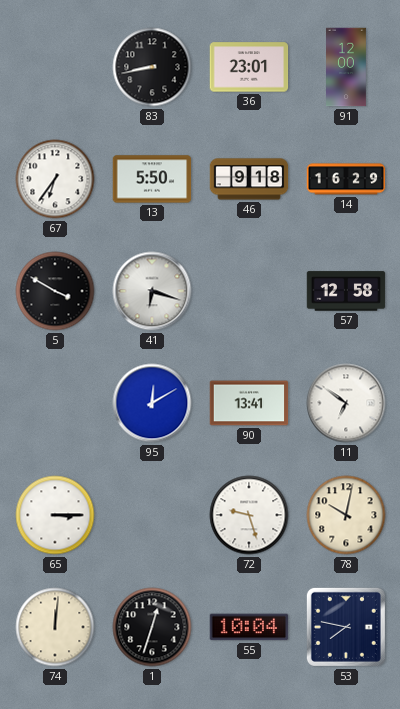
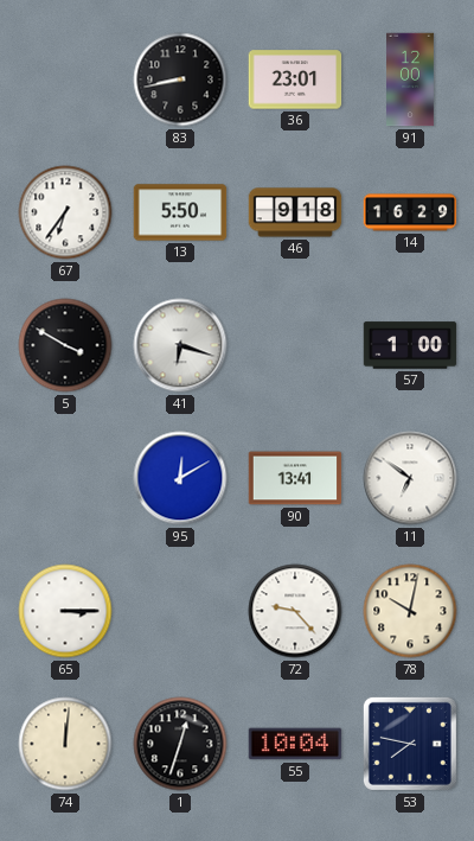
57: 12:58 -> 1:00
72: 9:27 -> 9:23
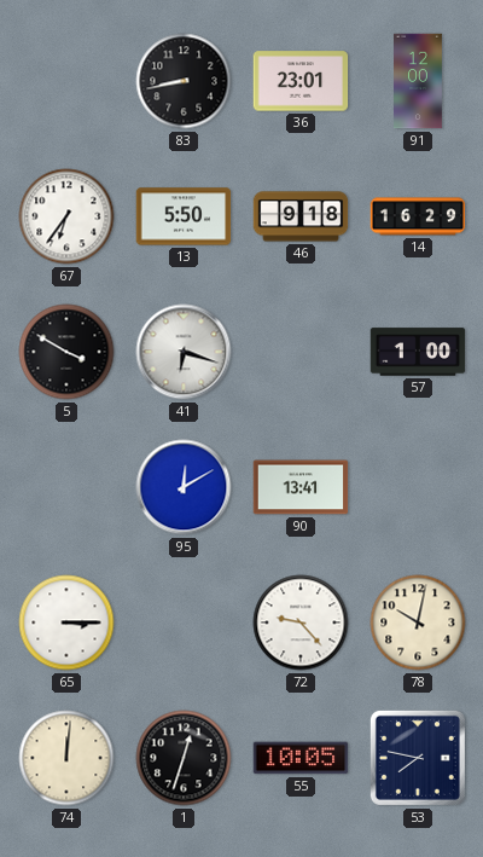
11: 6:51 -> none
55: 10:04 -> 10:05
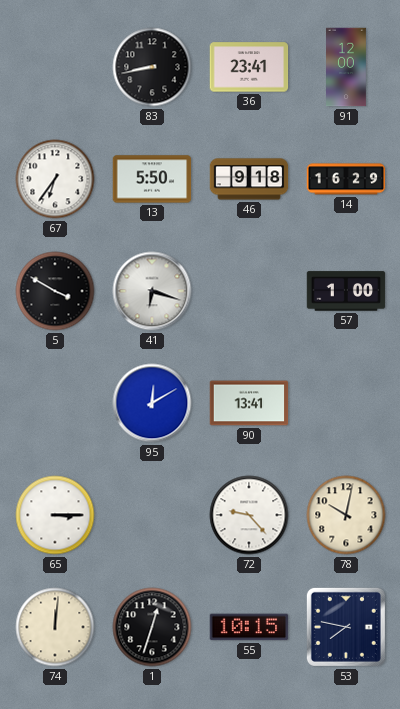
36: 23:01 -> 23:41
55: 10:05 -> 10:15
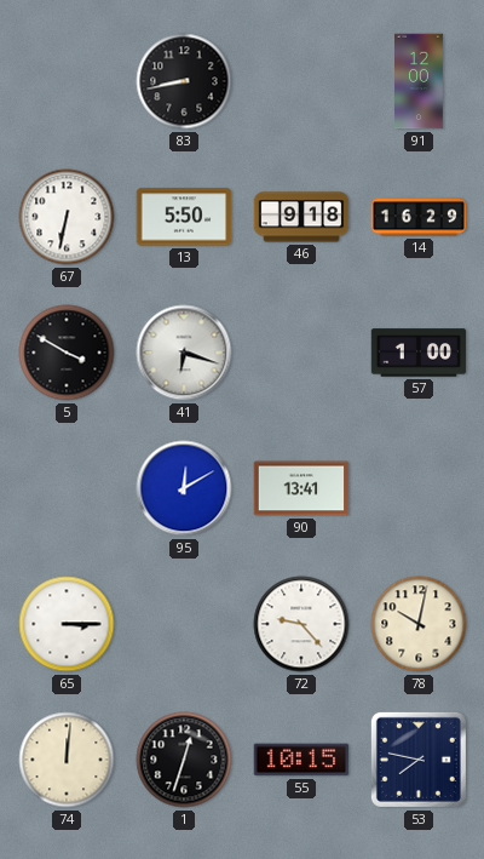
36: 23:41 -> none
67: 6:36 -> 6:32
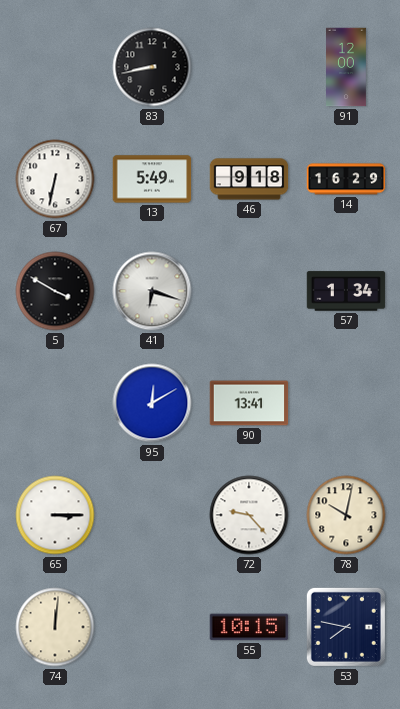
13: 5:50 -> 5:49
57: 1:00 -> 1:34
1: 12:33 -> none
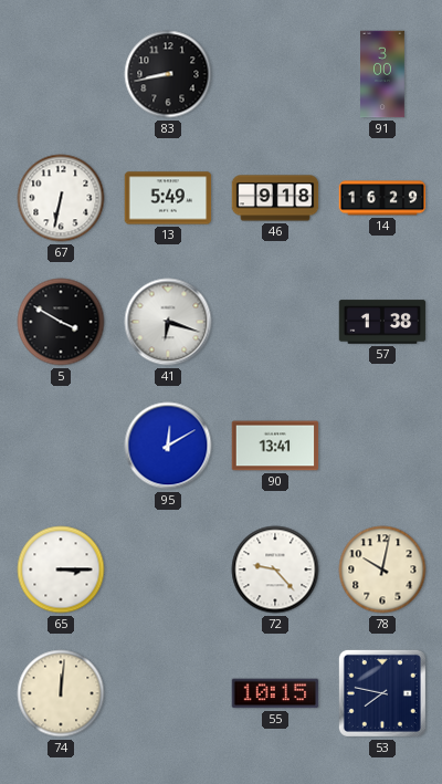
91: 12:00 -> 3:00
57: 1:34 -> 1:38
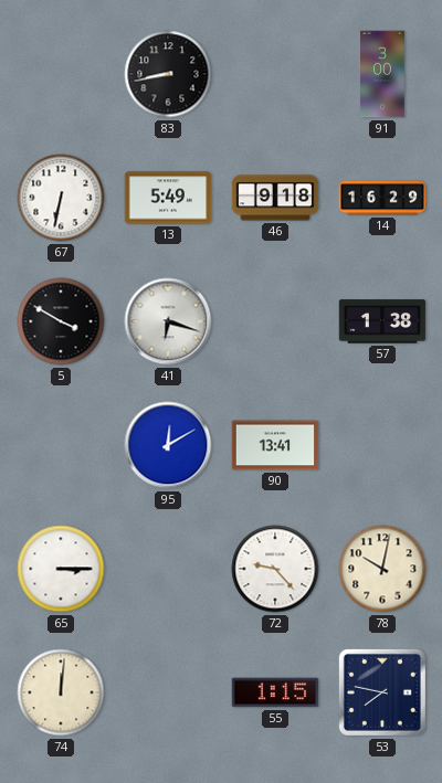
55: 10:15 -> 1:15
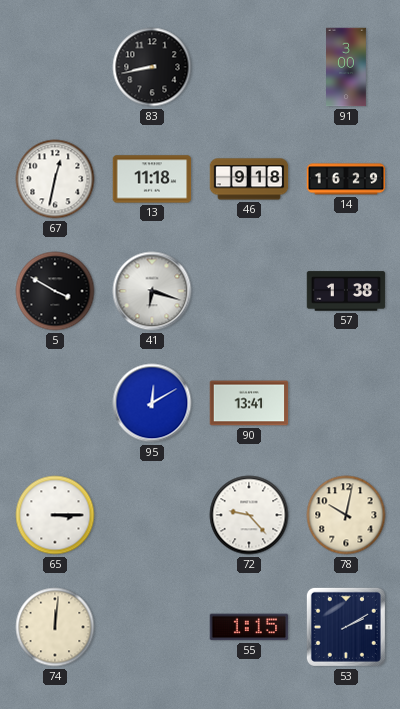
67: 6:32 -> 12:32
13: 5:49 -> 11:18
53: 7:47 -> 2:10
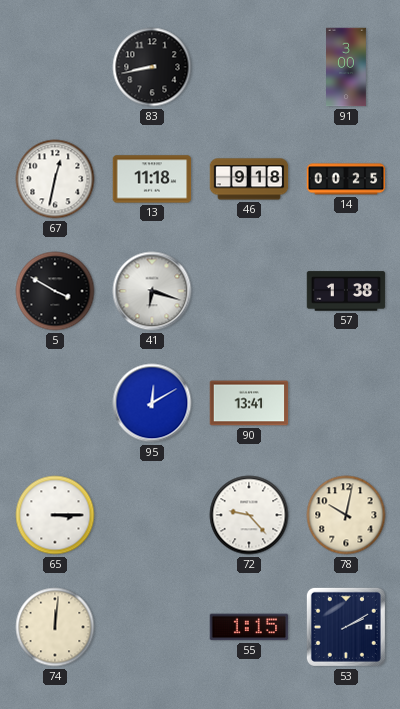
14: 16:29 -> 00:25
